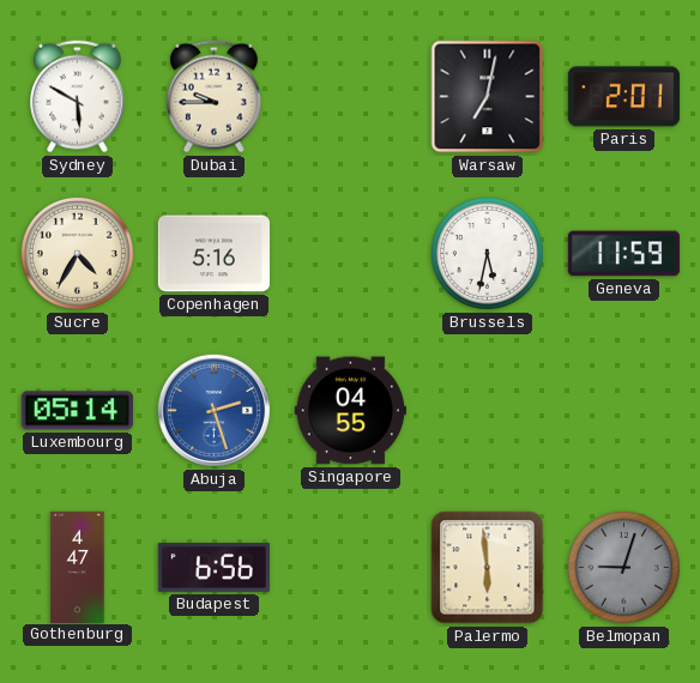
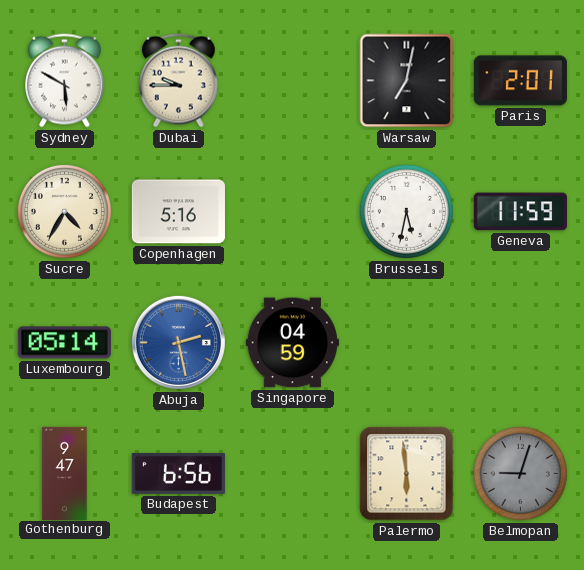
Abuja: 2:27 -> 2:28
Singapore: 04:55 -> 04:59
Gothenburg: 4:47 -> 9:47
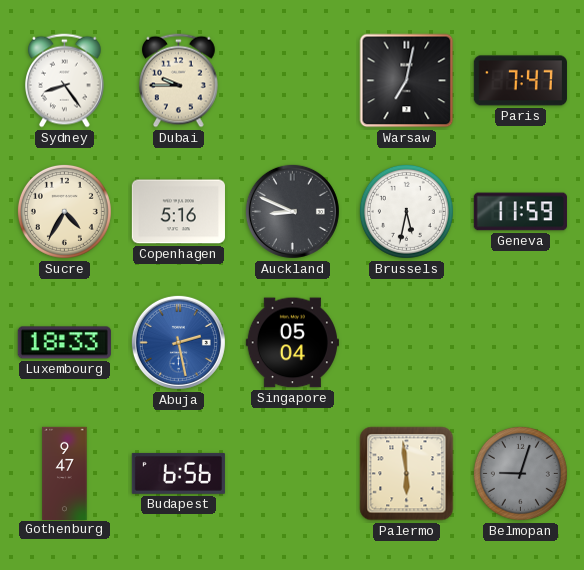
Sydney: 5:50 -> 8:24
Paris: 2:01 -> 7:47
Auckland: none -> 8:49
Luxembourg: 05:14 -> 18:33
Singapore: 04:59 -> 05:04
